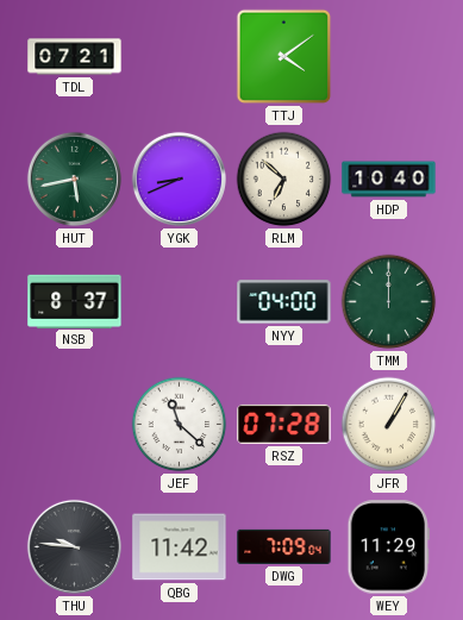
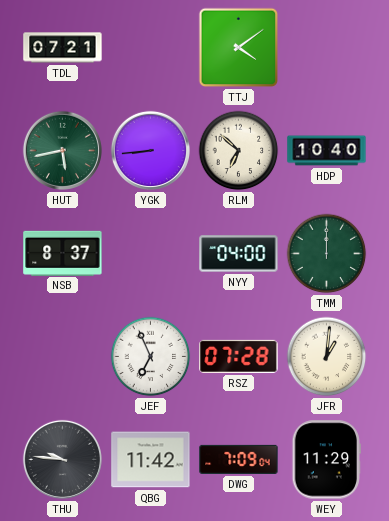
YGK: 8:41 -> 8:44
JEF: 11:22 -> 6:56
JFR: 1:05 -> 1:01
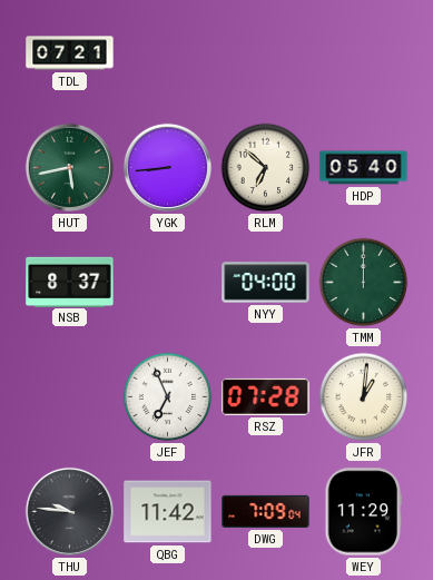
TTJ: 4:09 -> none
HDP: 10:40 -> 05:40
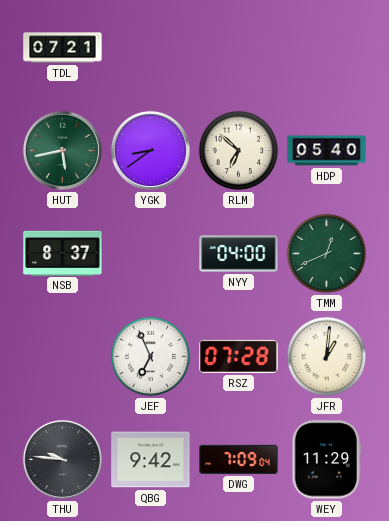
YGK: 8:44 -> 8:39
TMM: 12:00 -> 12:41
QBG: 11:42 -> 9:42
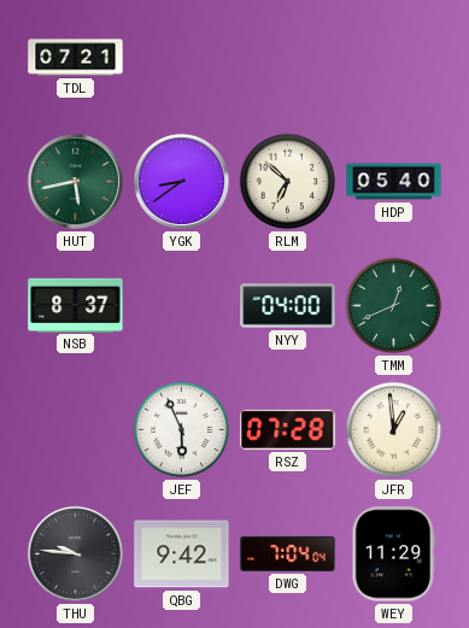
JEF: 6:56 -> 5:56
JFR: 1:01 -> 12:59
DWG: 7:09 -> 7:04
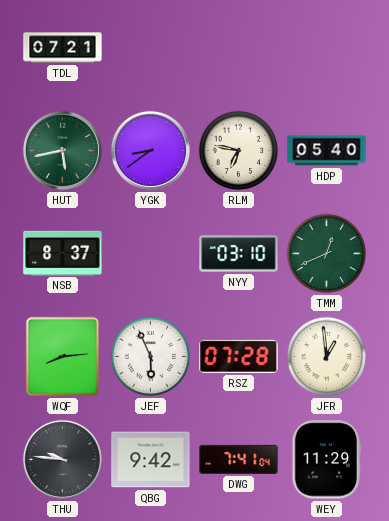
RLM: 6:52 -> 6:47
NYY: 04:00 -> 03:10
WQF: none -> 8:14
DWG: 7:04 -> 7:41
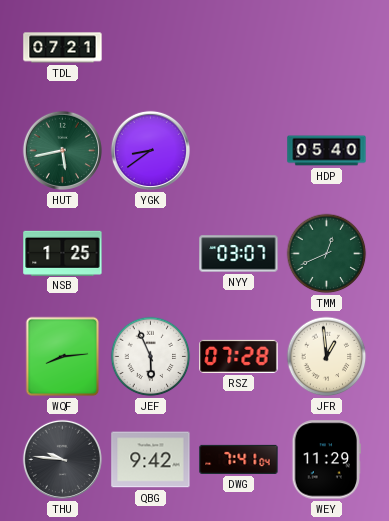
RLM: 6:47 -> none
NSB: 8:37 -> 1:25
NYY: 03:10 -> 03:07
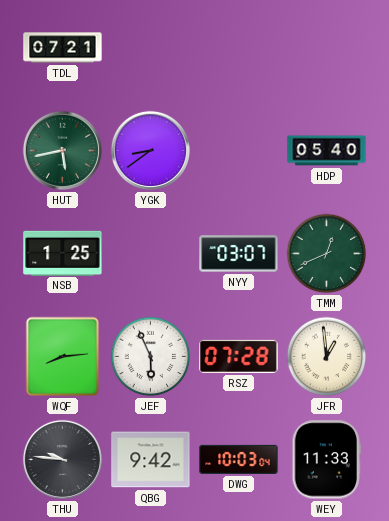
DWG: 7:41 -> 10:03
WEY: 11:29 -> 11:33
